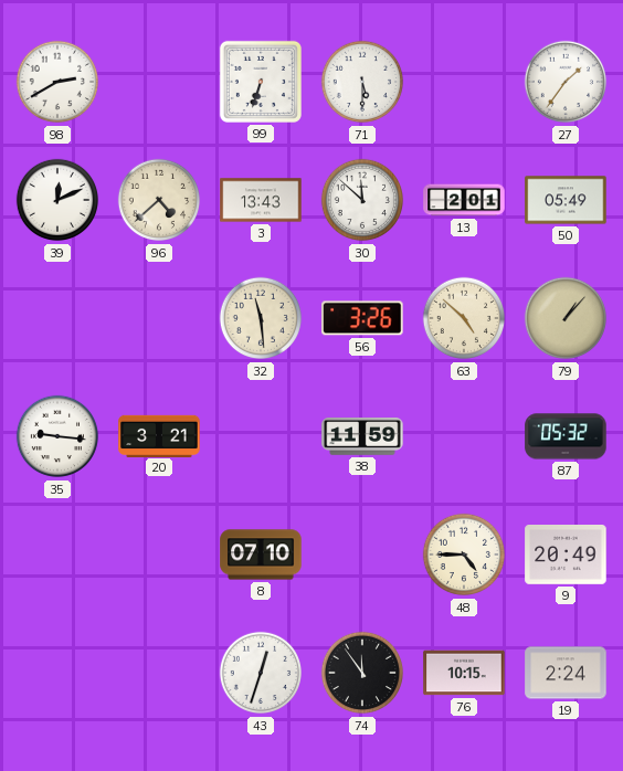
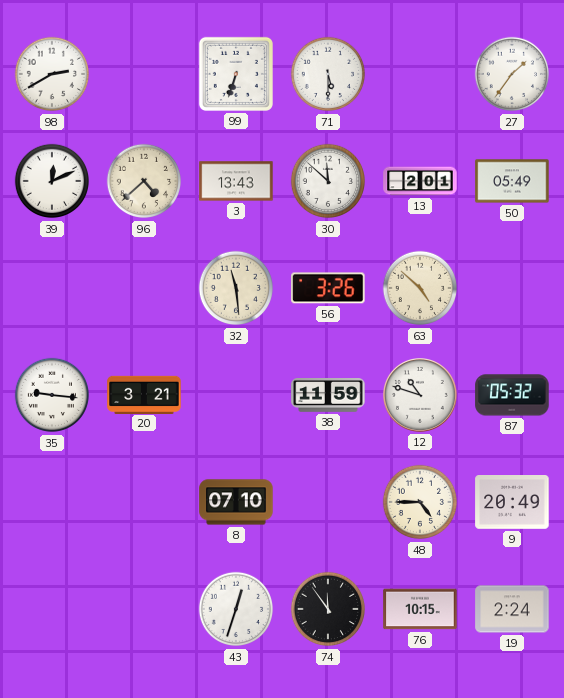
79: 1:07 -> none
12: none -> 10:48
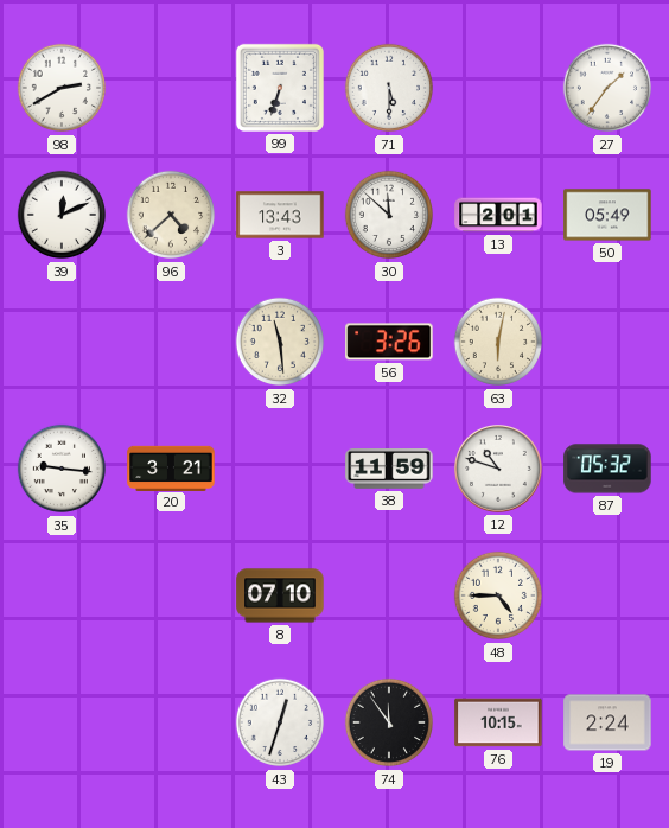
63: 4:52 -> 6:02
9: 20:49 -> none
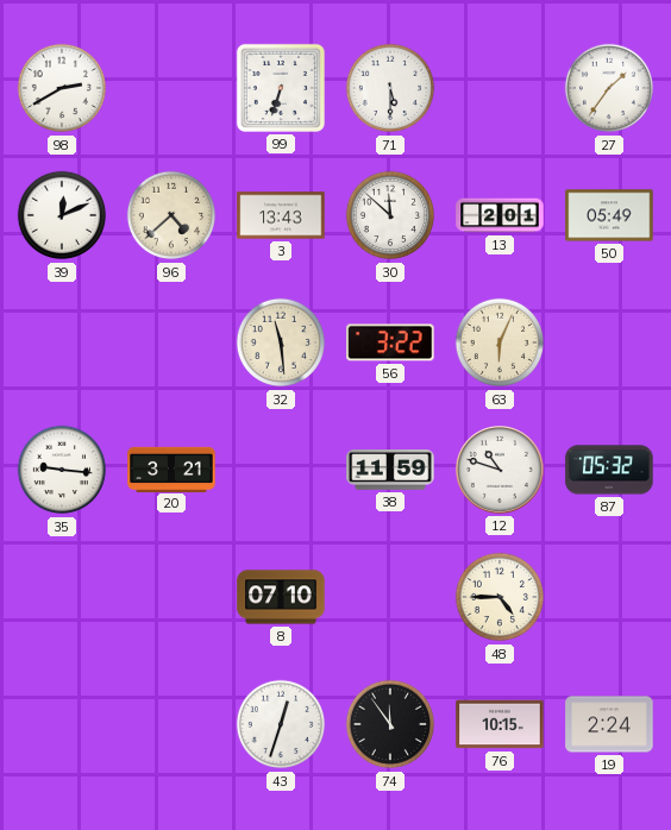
56: 3:26 -> 3:22
63: 6:02 -> 6:04
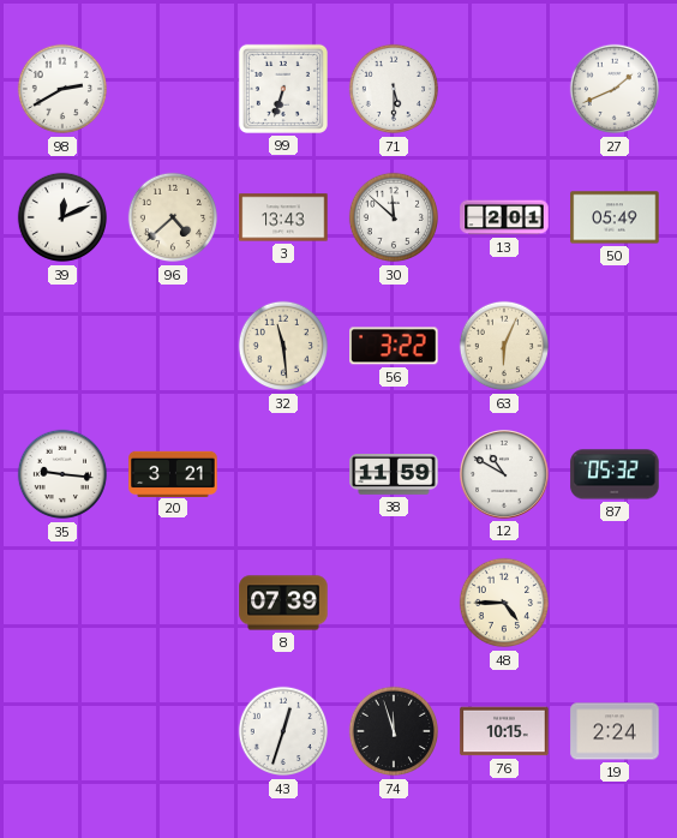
27: 1:36 -> 1:41
12: 10:48 -> 10:50
8: 07:10 -> 07:39
74: 11:54 -> 11:57
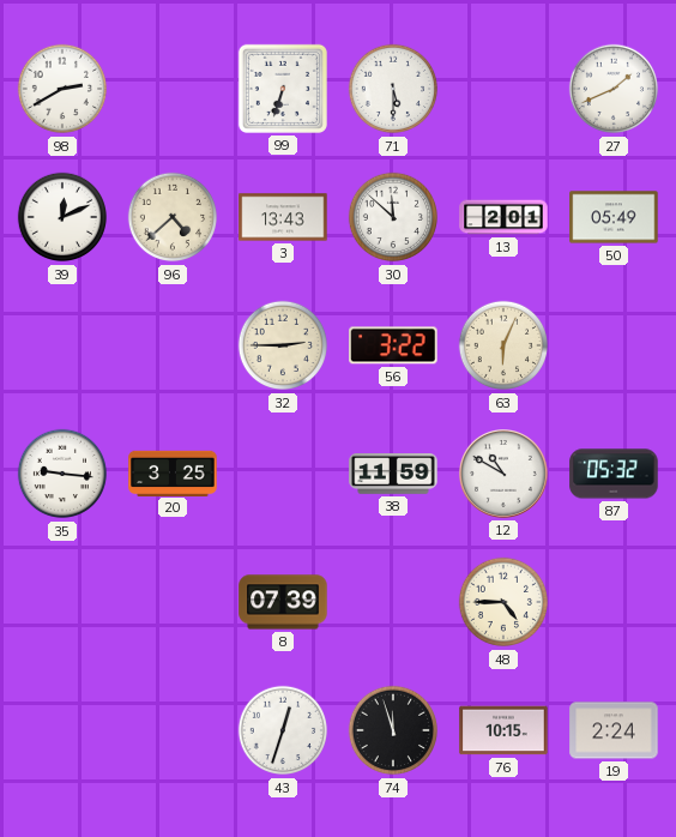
32: 11:29 -> 2:45
20: 3:21 -> 3:25
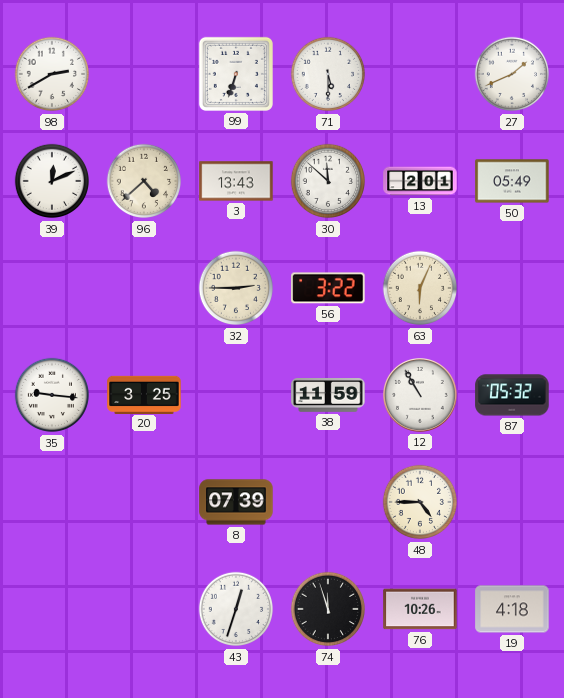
12: 10:50 -> 10:55
76: 10:15 -> 10:26
19: 2:24 -> 4:18
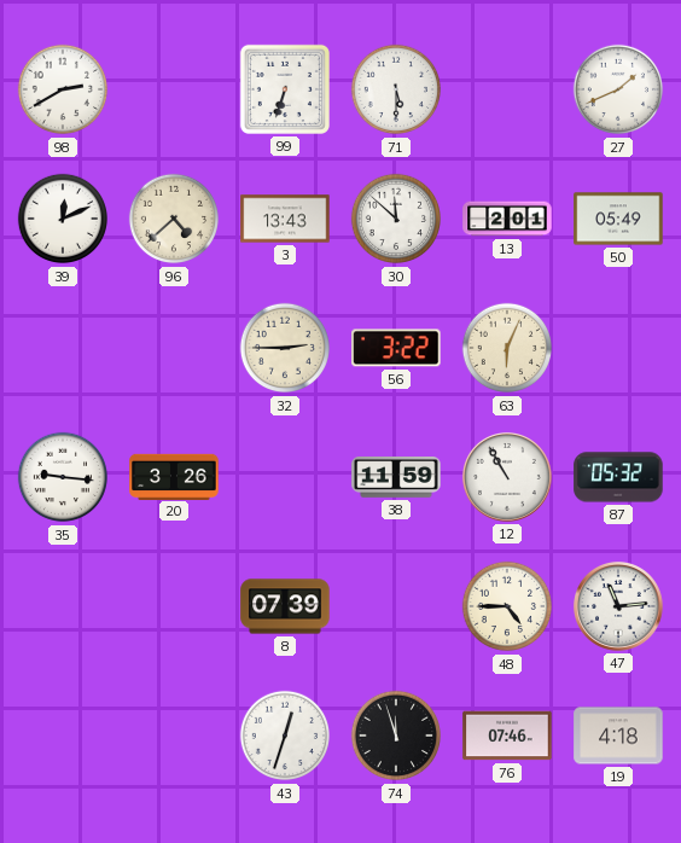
20: 3:25 -> 3:26
47: none -> 11:14
76: 10:26 -> 07:46
